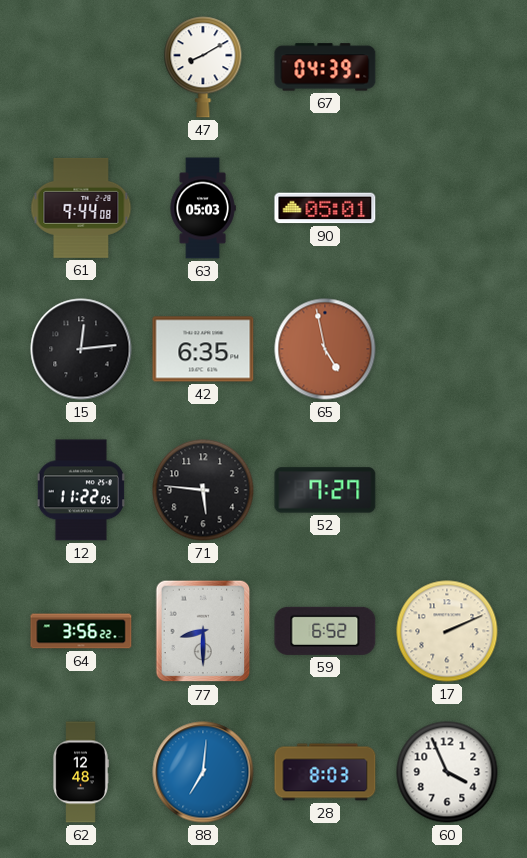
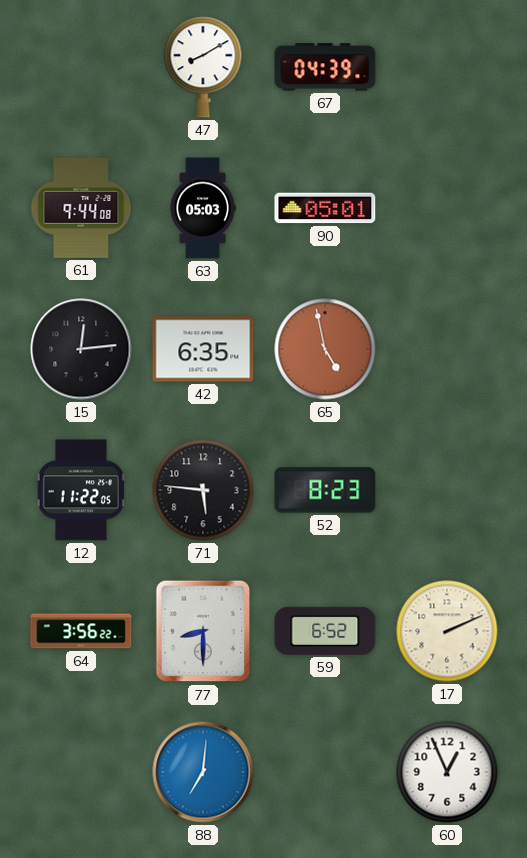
52: 7:27 -> 8:23
62: 12:48 -> none
28: 8:03 -> none
60: 3:56 -> 12:56
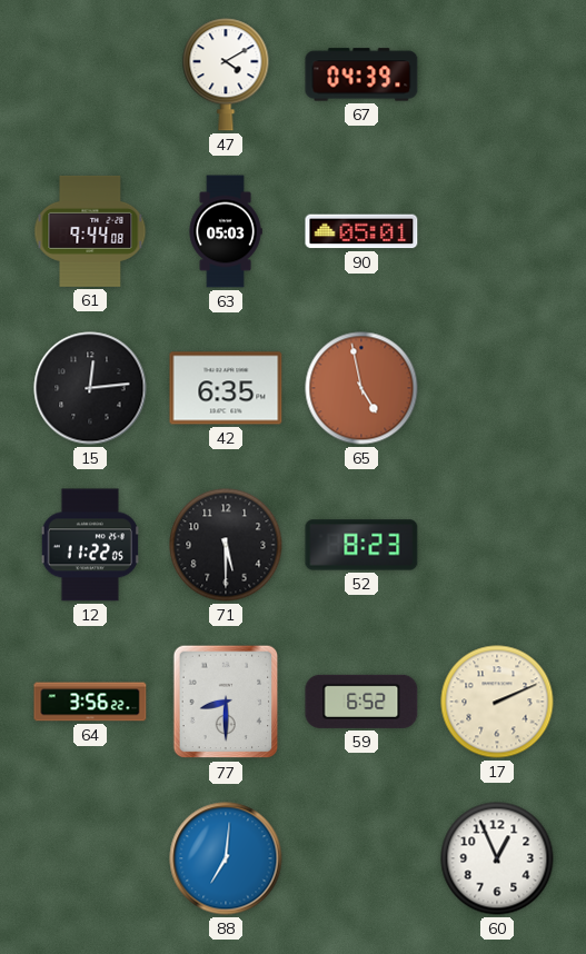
47: 8:10 -> 4:10
71: 5:46 -> 5:30
